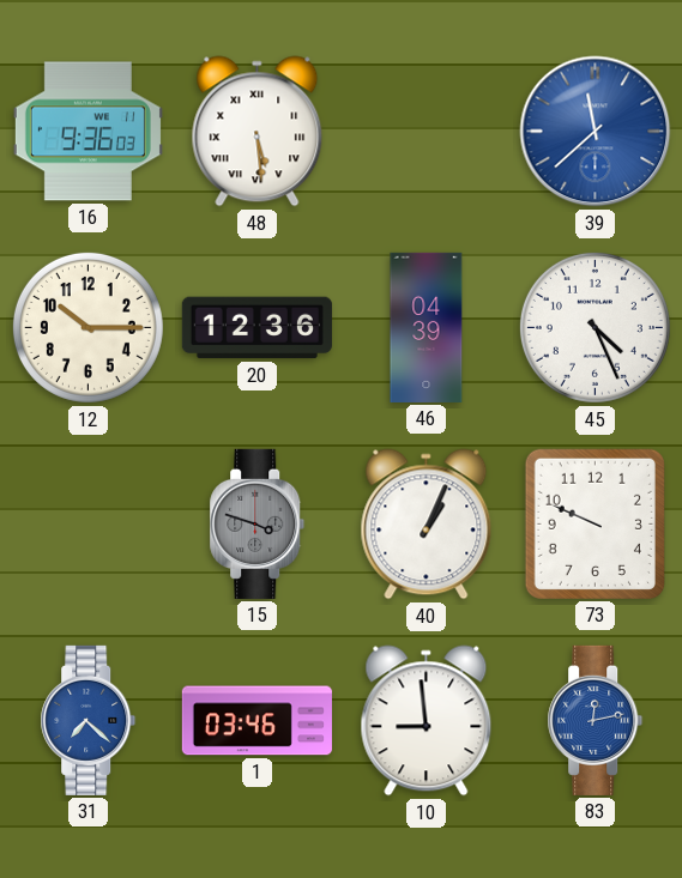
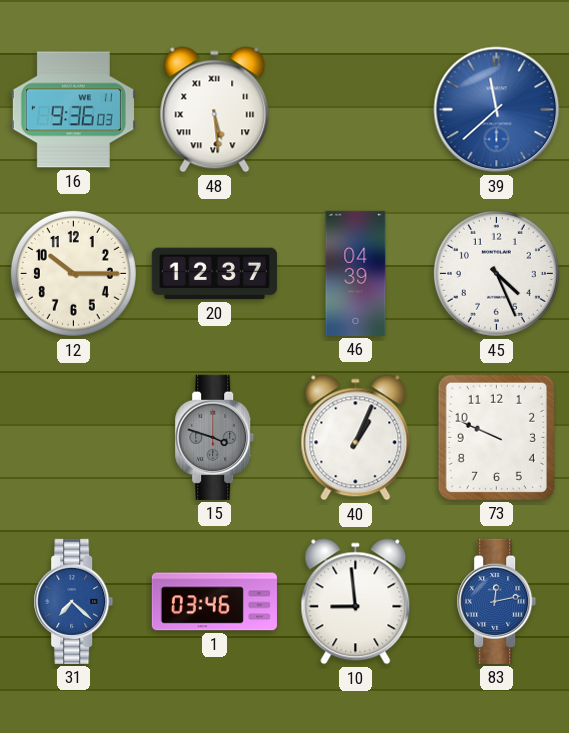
20: 12:36 -> 12:37
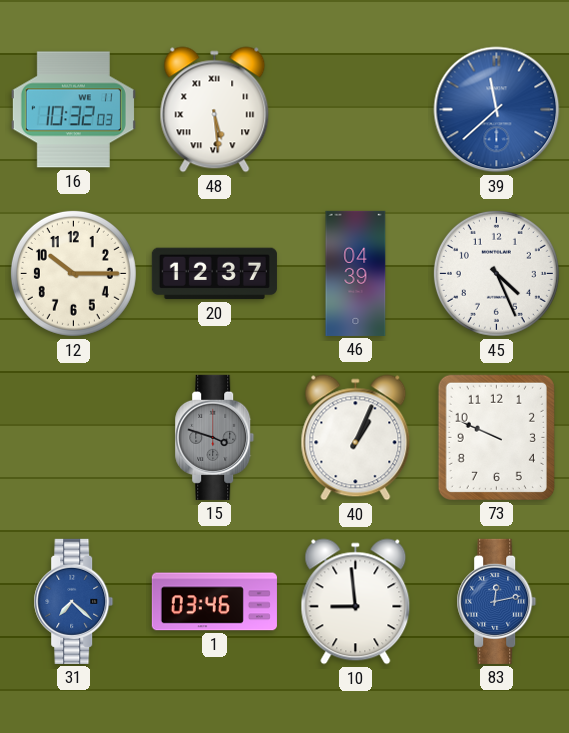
16: 9:36 -> 10:32
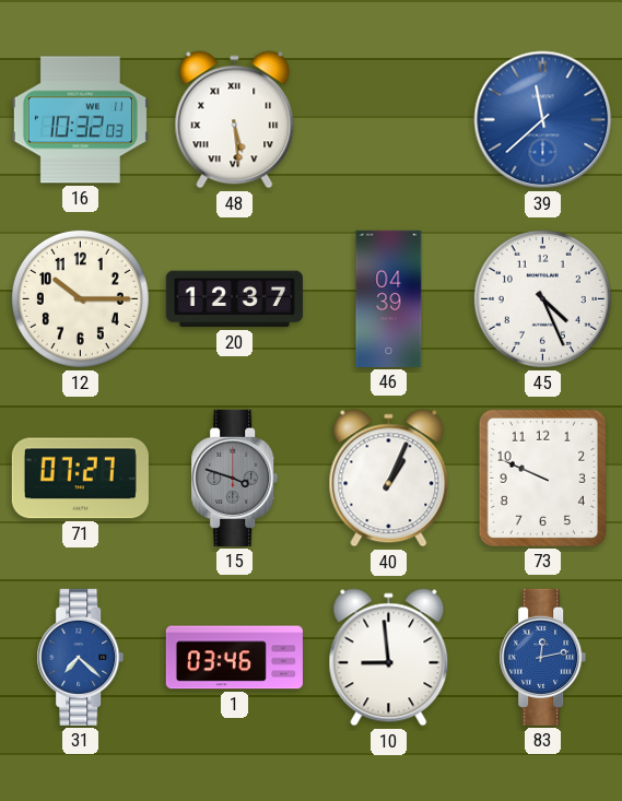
71: none -> 07:27
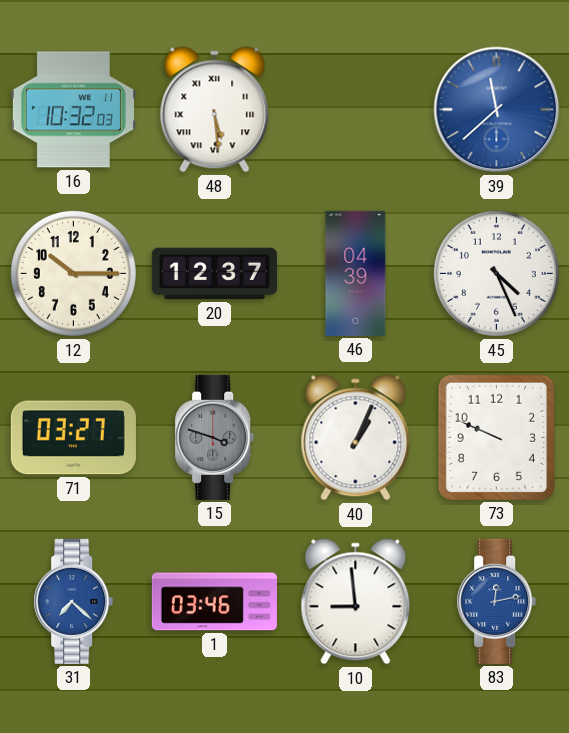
71: 07:27 -> 03:27
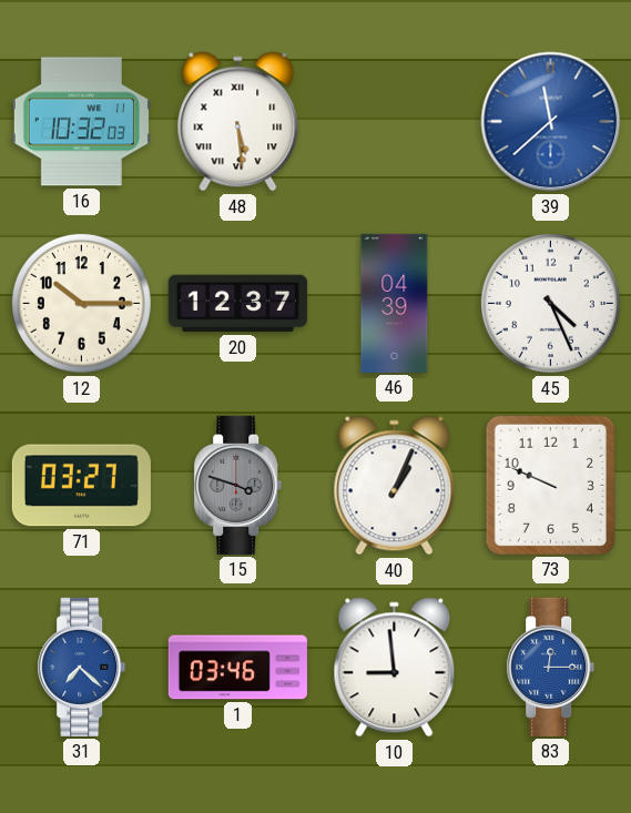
83: 12:13 -> 12:15
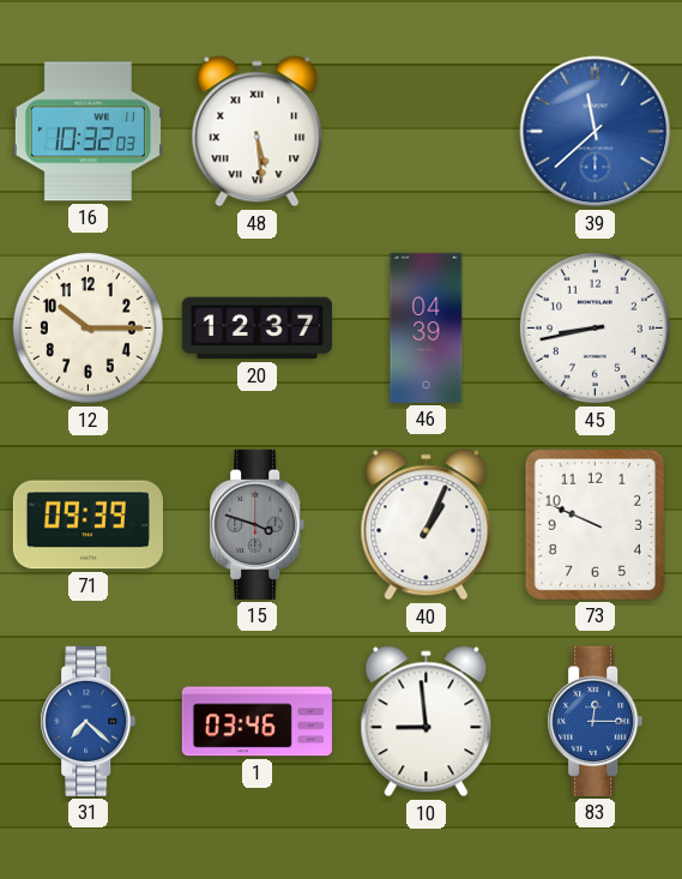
45: 4:26 -> 8:43
71: 03:27 -> 09:39
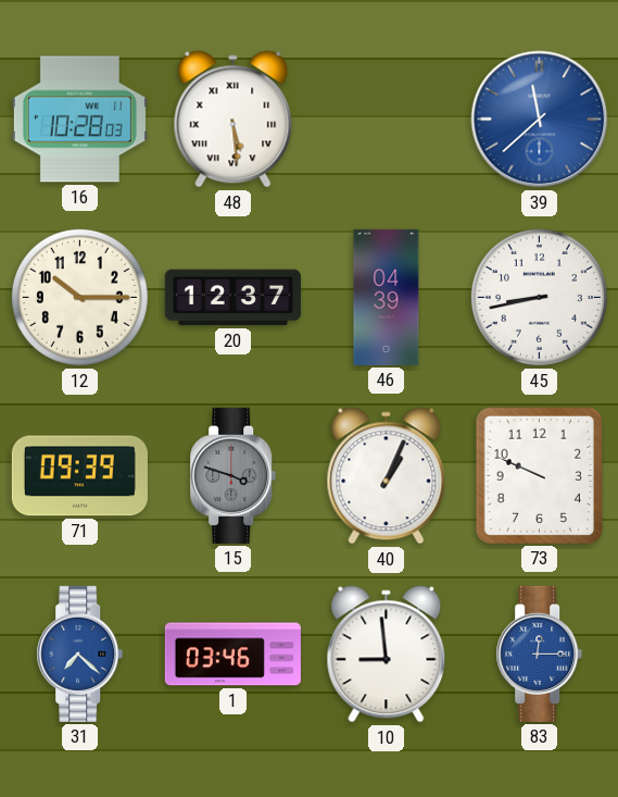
16: 10:32 -> 10:28
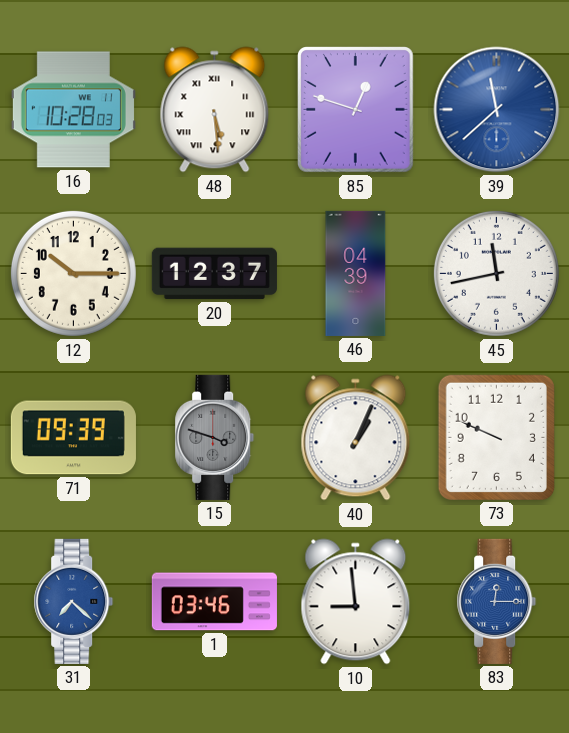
85: none -> 12:48
45: 8:43 -> 11:43
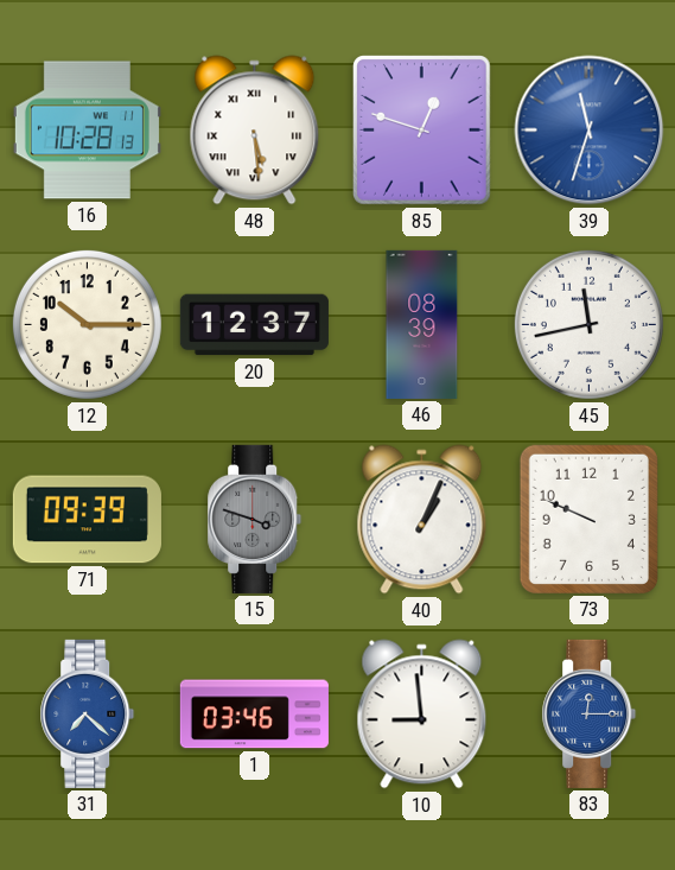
16: 10:28:03 -> 10:28:13
39: 11:38 -> 11:33
46: 04:39 -> 08:39
